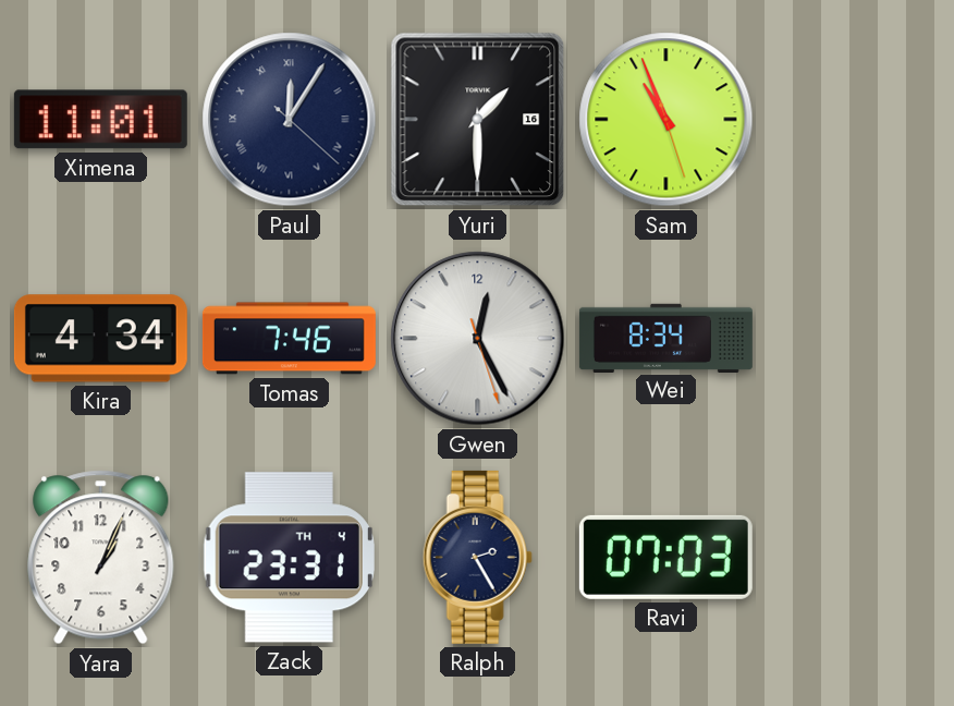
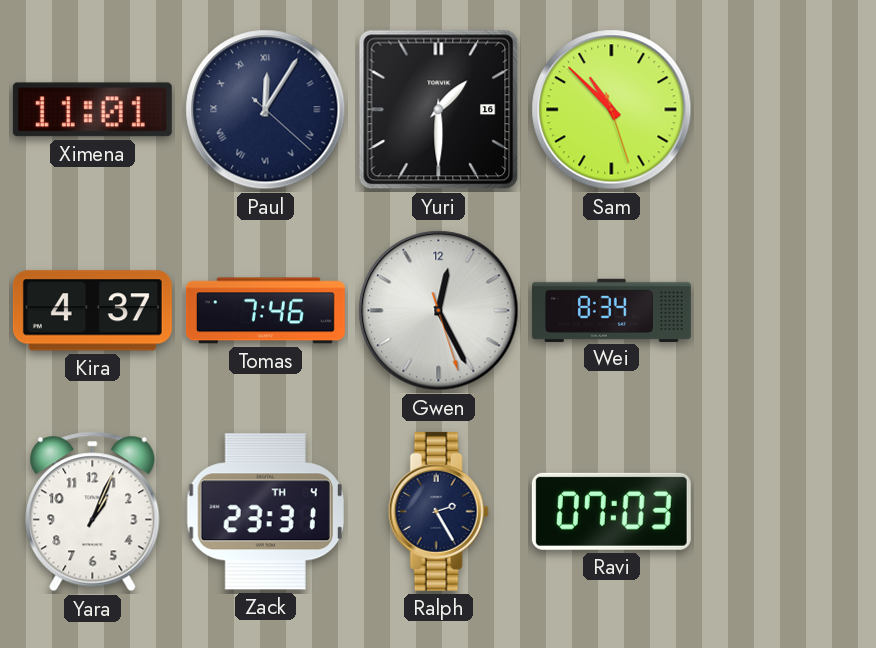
Sam: 10:56 -> 10:52
Kira: 4:34 -> 4:37
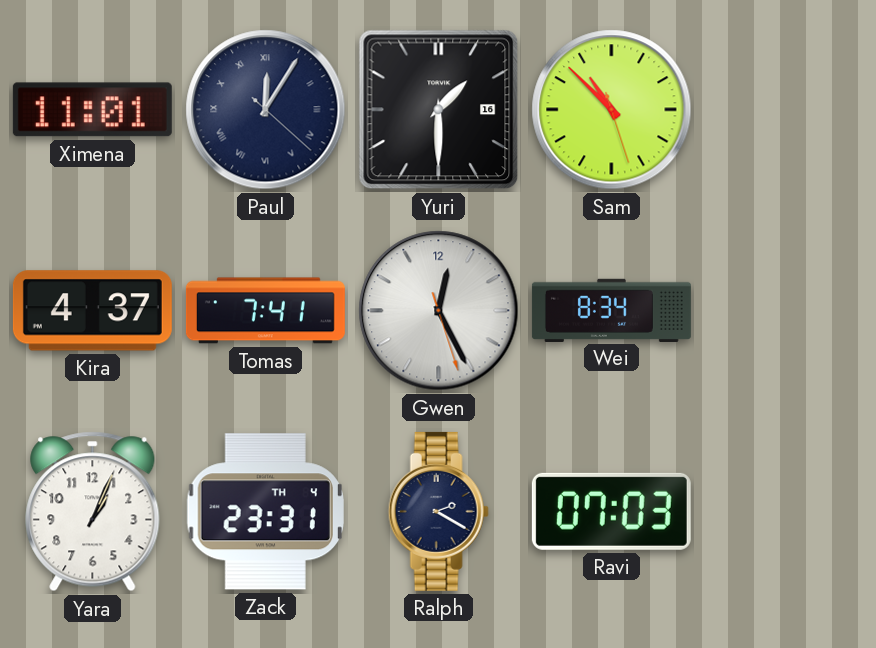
Tomas: 7:46 -> 7:41
Ralph: 2:25 -> 2:20
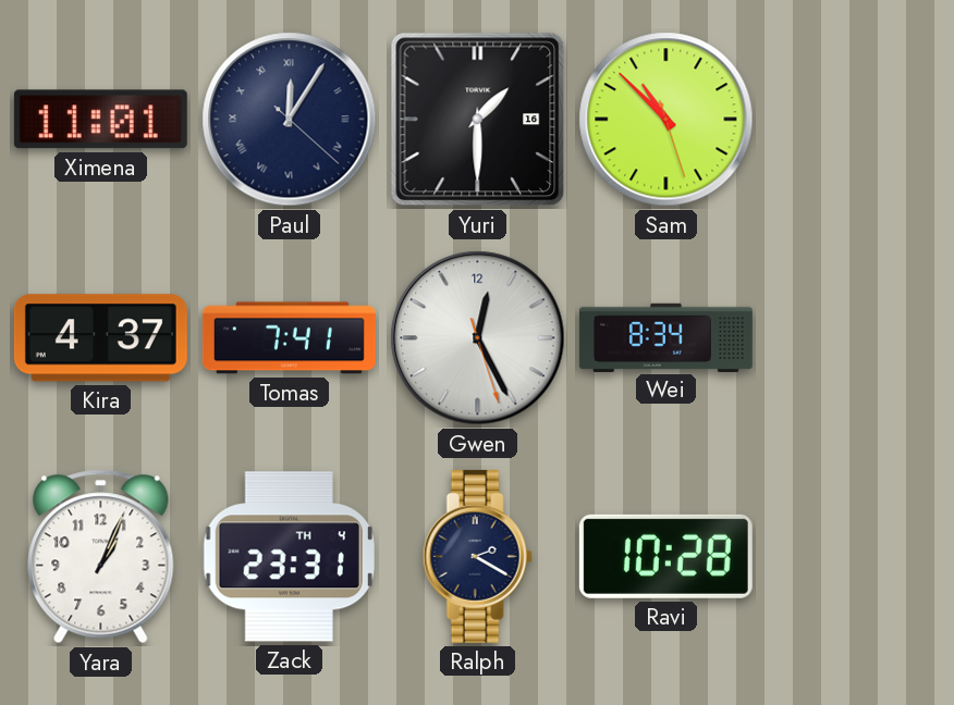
Ravi: 07:03 -> 10:28
